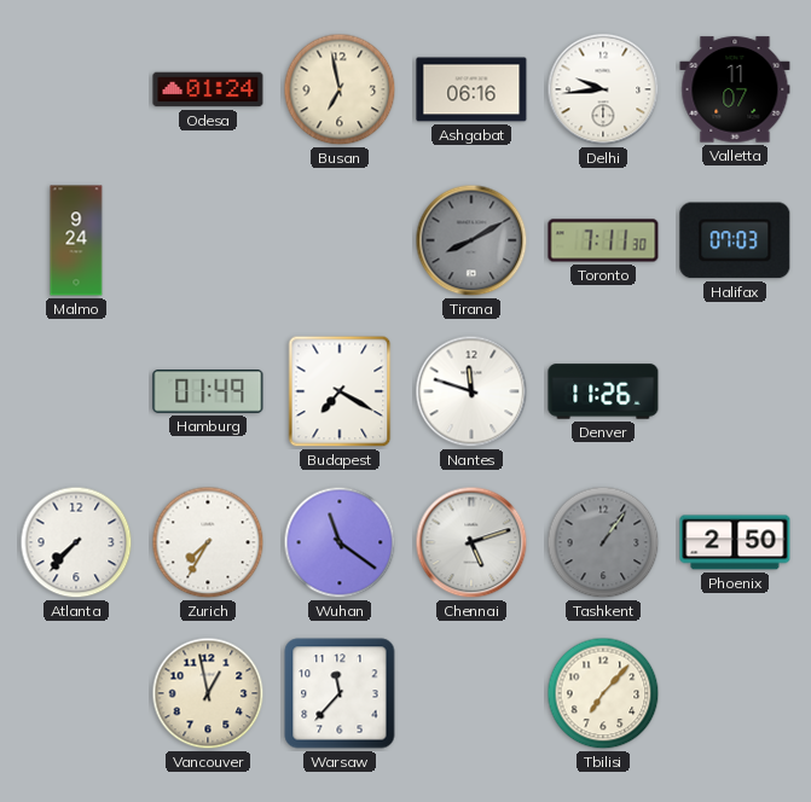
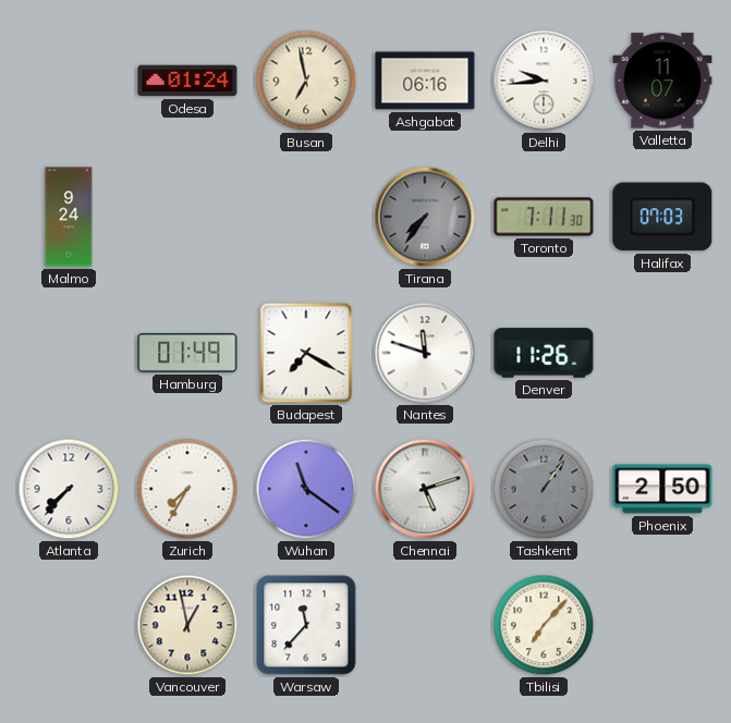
Tirana: 8:10 -> 7:36
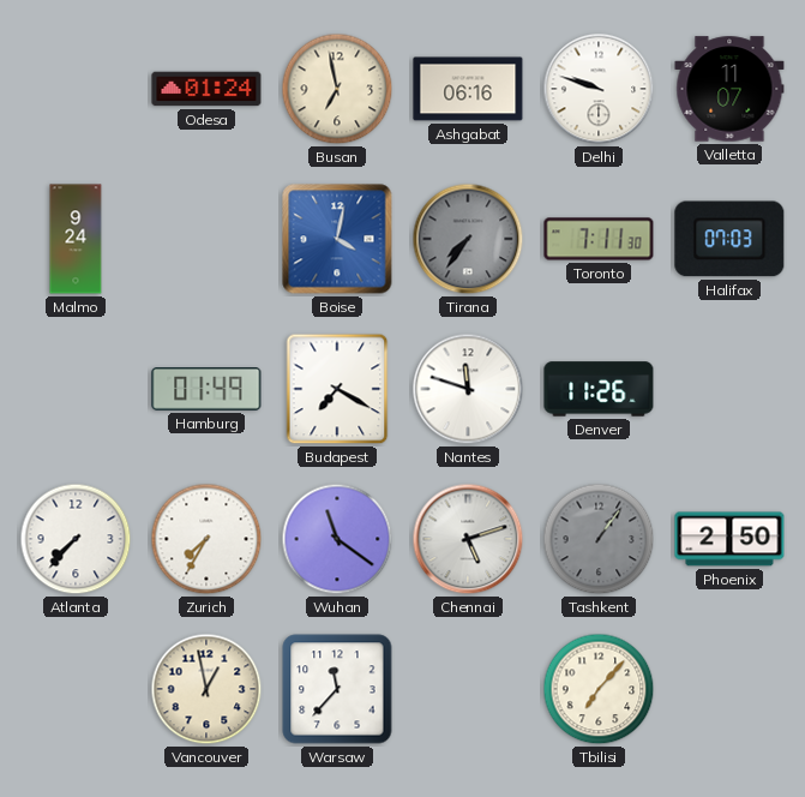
Delhi: 9:44 -> 9:48
Boise: none -> 4:02
